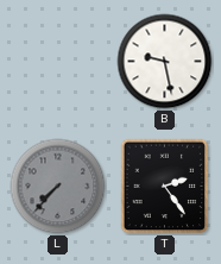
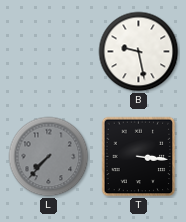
T: 2:24 -> 3:16
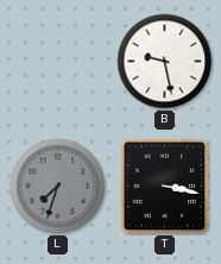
L: 7:37 -> 7:33
T: 3:16 -> 3:17
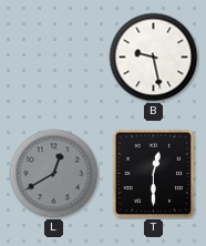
L: 7:33 -> 12:40
T: 3:17 -> 12:30
